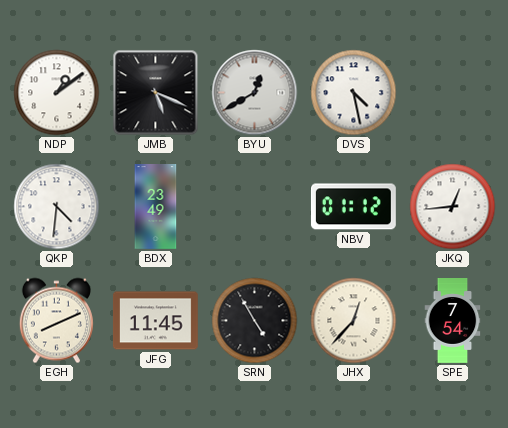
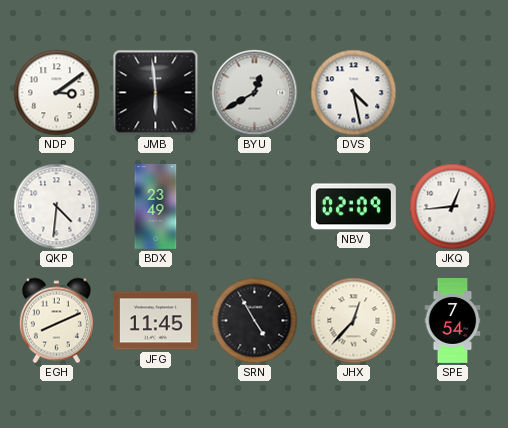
NDP: 1:09 -> 3:09
JMB: 5:19 -> 5:59
NBV: 01:12 -> 02:09
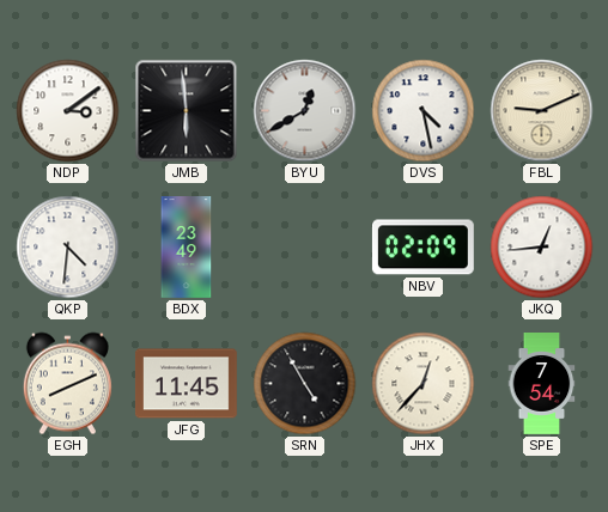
FBL: none -> 9:11
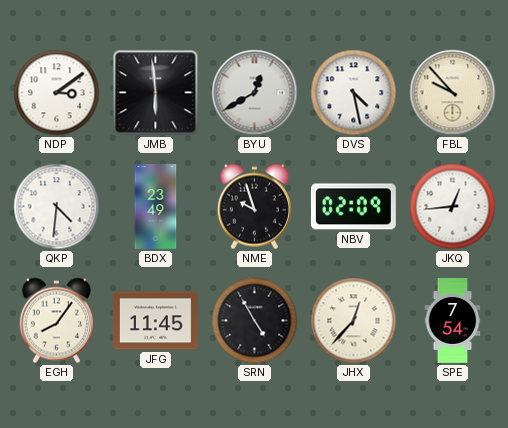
FBL: 9:11 -> 9:53
NME: none -> 9:57
EGH: 8:11 -> 8:06
